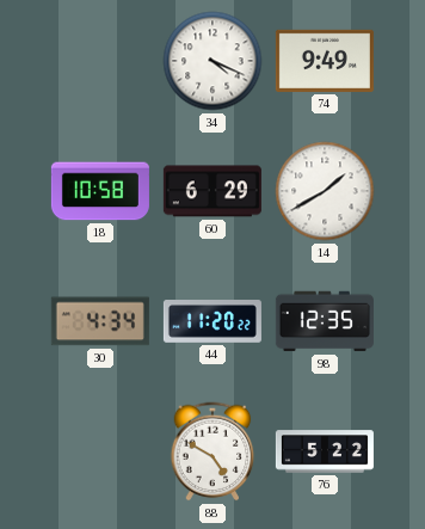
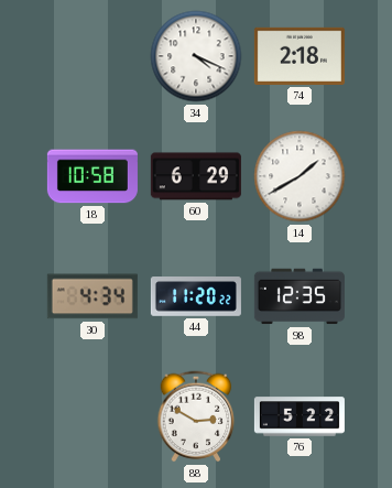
74: 9:49 -> 2:18
88: 4:50 -> 2:50
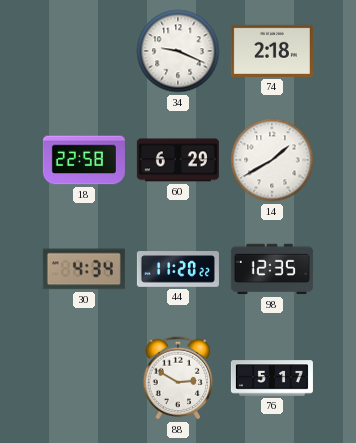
34: 4:19 -> 9:19
18: 10:58 -> 22:58
76: 5:22 -> 5:17
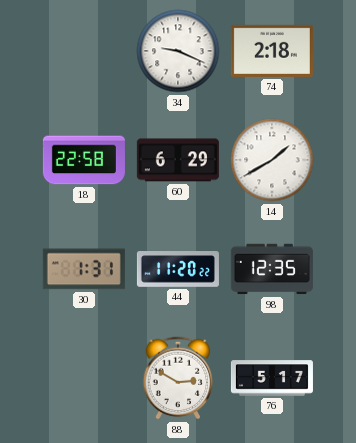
30: 4:34 -> 1:31
